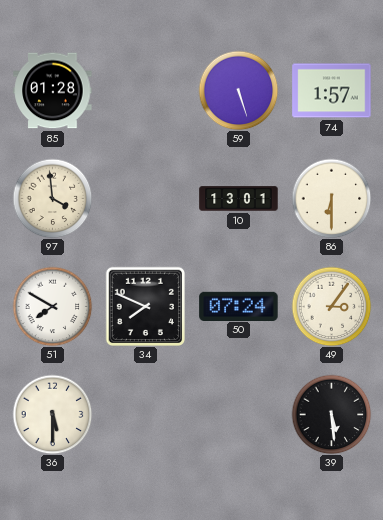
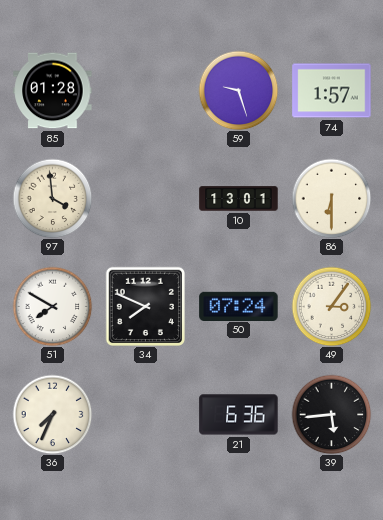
59: 5:27 -> 9:27
36: 5:30 -> 7:34
21: none -> 6:36
39: 5:29 -> 5:44
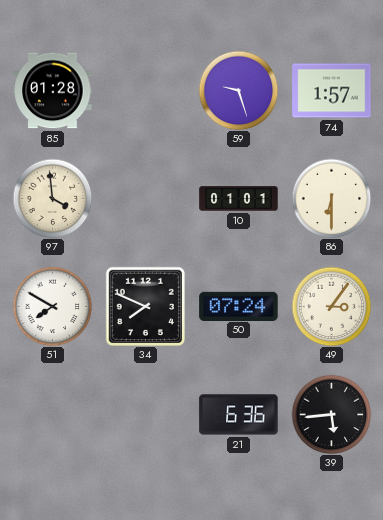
10: 13:01 -> 01:01
36: 7:34 -> none
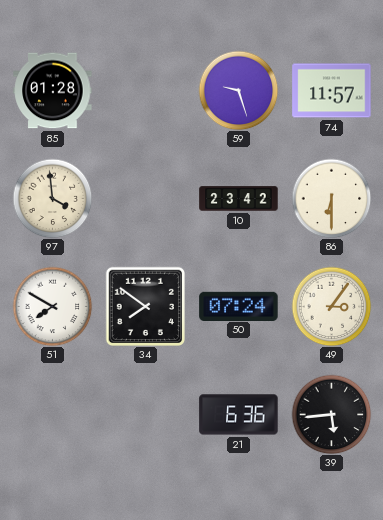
74: 1:57 -> 11:57
10: 01:01 -> 23:42
34: 7:49 -> 7:51
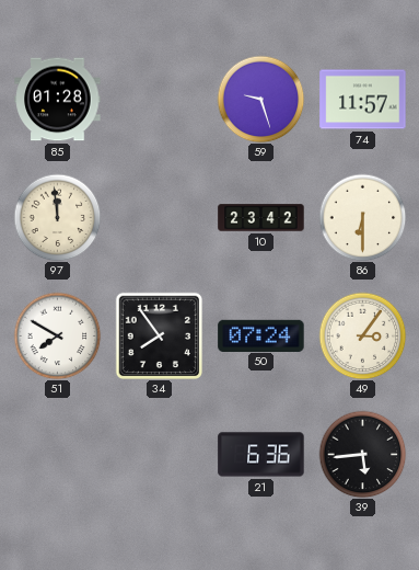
97: 3:59 -> 11:59
34: 7:51 -> 7:54
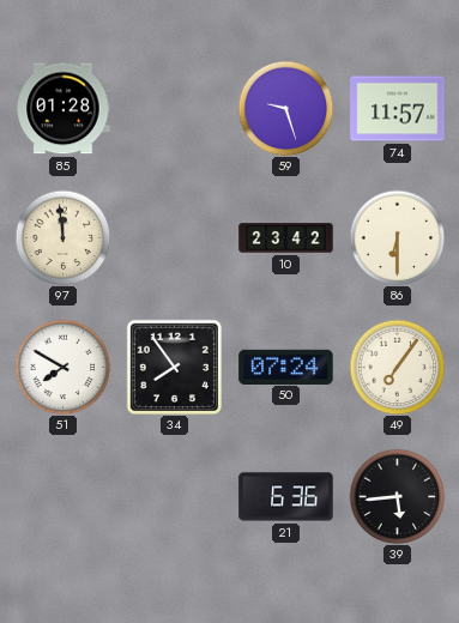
49: 3:06 -> 7:06
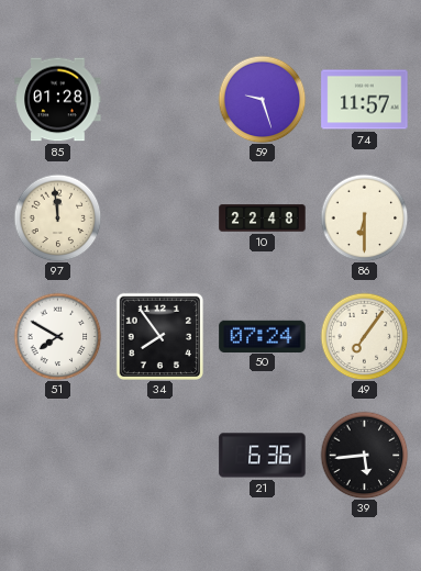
10: 23:42 -> 22:48
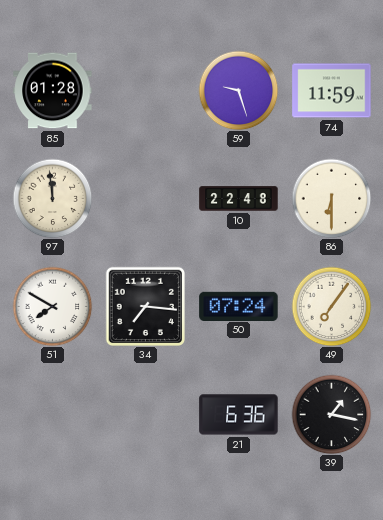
74: 11:57 -> 11:59
34: 7:54 -> 7:16
39: 5:44 -> 1:17
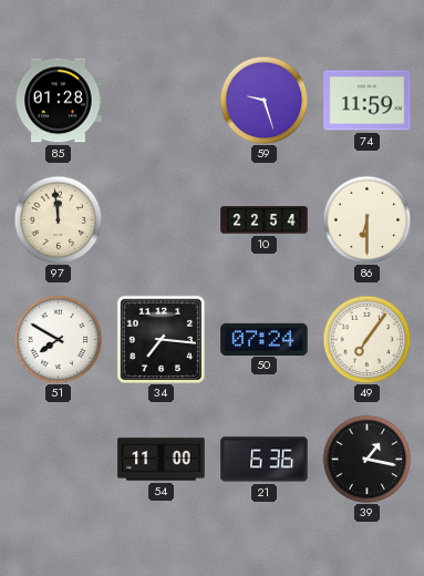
10: 22:48 -> 22:54
54: none -> 11:00
